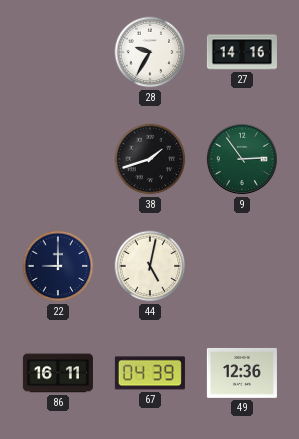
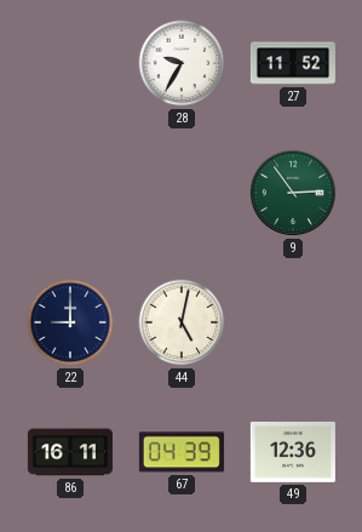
27: 14:16 -> 11:52
38: 1:42 -> none
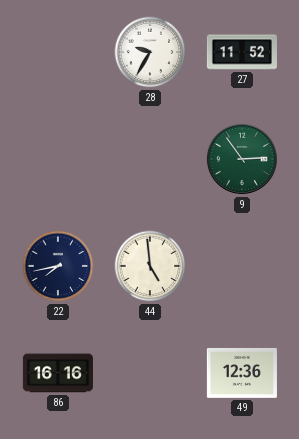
22: 9:00 -> 7:43
44: 5:02 -> 4:59
86: 16:11 -> 16:16
67: 04:39 -> none
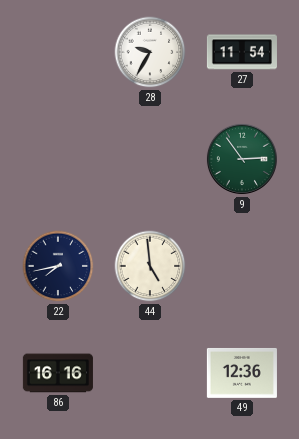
27: 11:52 -> 11:54
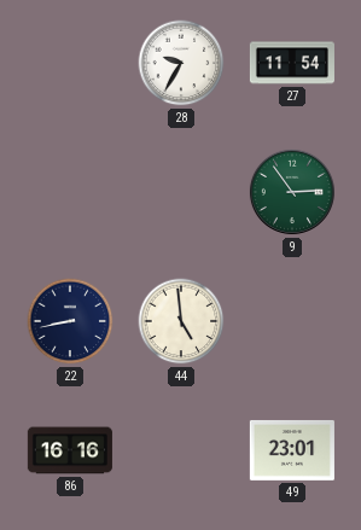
22: 7:43 -> 8:43
49: 12:36 -> 23:01
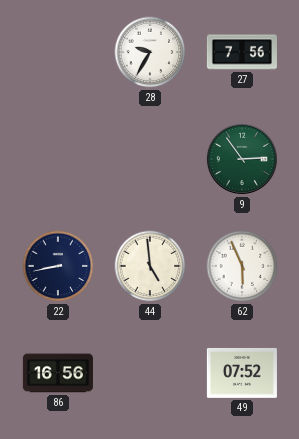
27: 11:54 -> 7:56
62: none -> 5:56
86: 16:16 -> 16:56
49: 23:01 -> 07:52
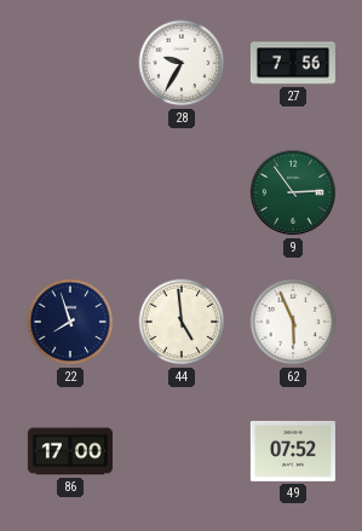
22: 8:43 -> 7:57
86: 16:56 -> 17:00
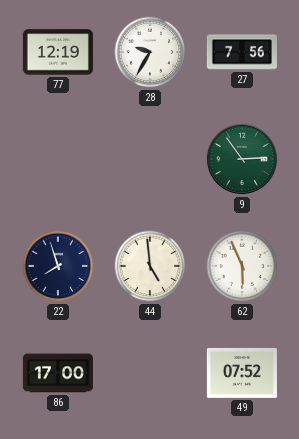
77: none -> 12:19
